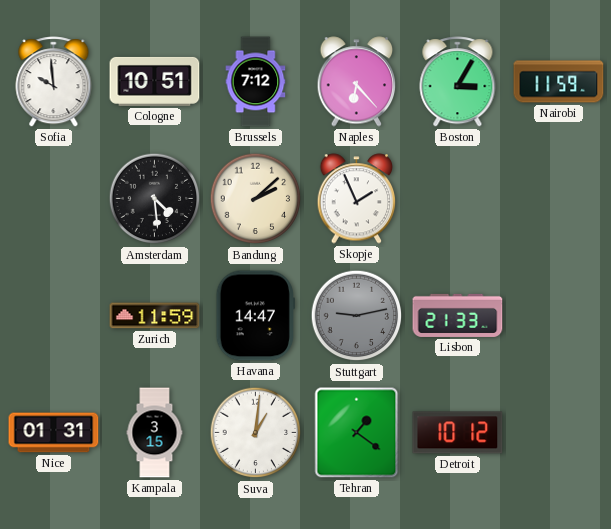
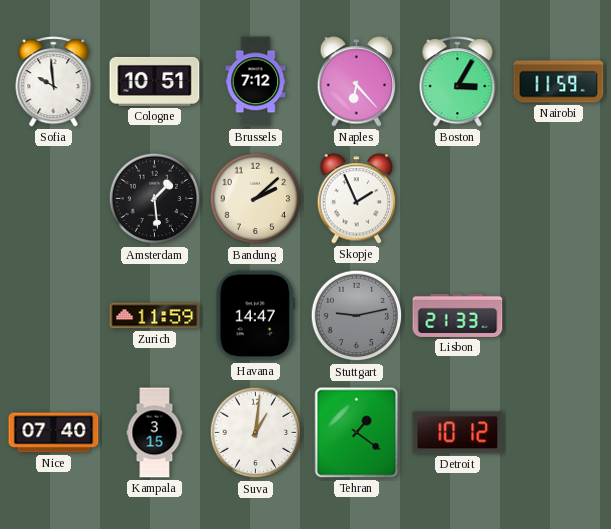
Amsterdam: 4:29 -> 1:29
Nice: 01:31 -> 07:40
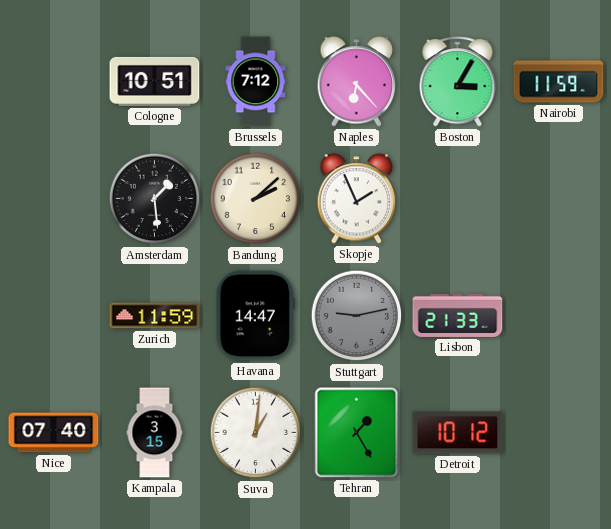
Sofia: 9:59 -> none
Tehran: 1:21 -> 1:25
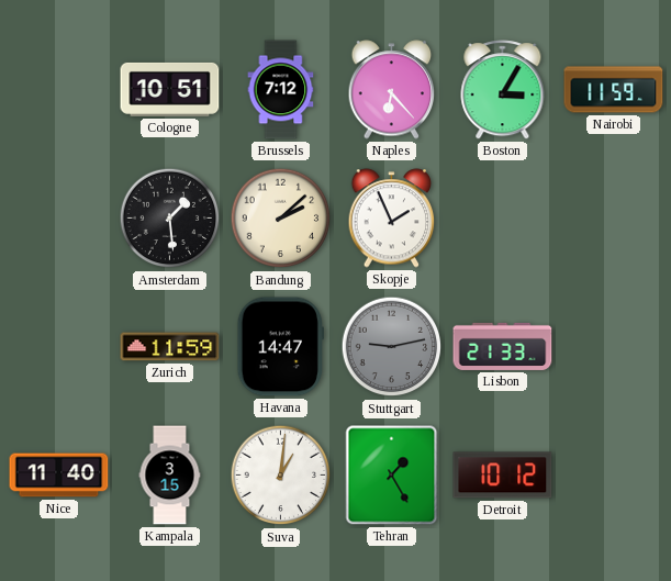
Nice: 07:40 -> 11:40
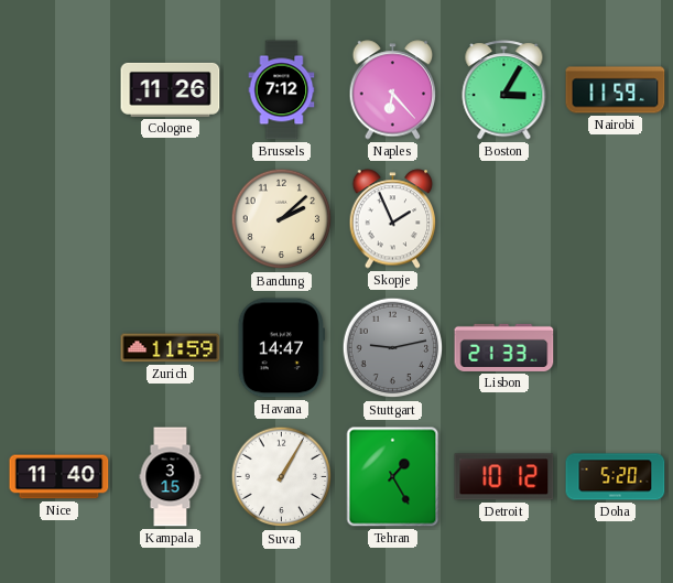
Cologne: 10:51 -> 11:26
Amsterdam: 1:29 -> none
Suva: 1:01 -> 1:05
Doha: none -> 5:20
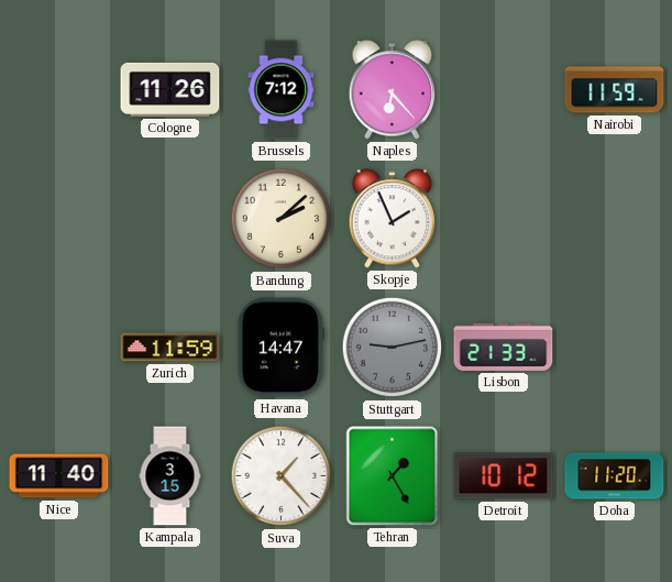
Boston: 3:05 -> none
Suva: 1:05 -> 1:23
Doha: 5:20 -> 11:20
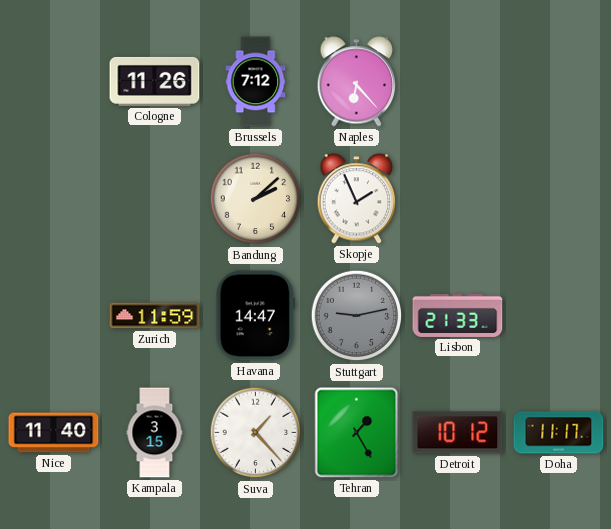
Nairobi: 11:59 -> none
Doha: 11:20 -> 11:17
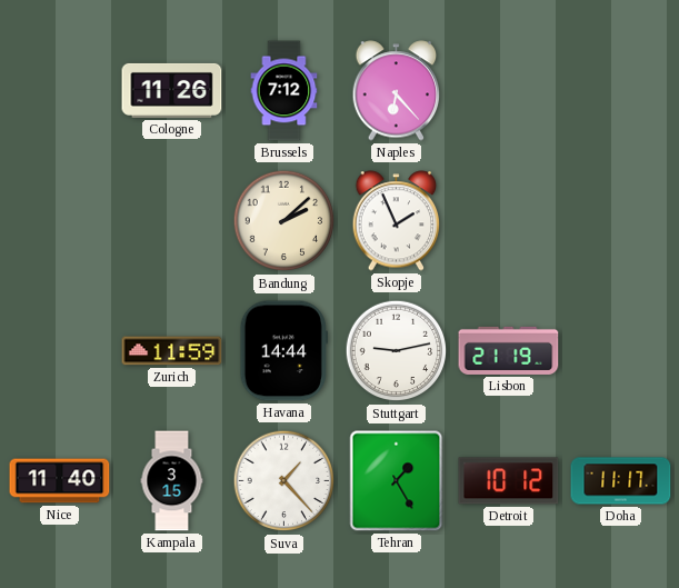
Havana: 14:47 -> 14:44
Stuttgart dial: grey -> white
Lisbon: 21:33 -> 21:19
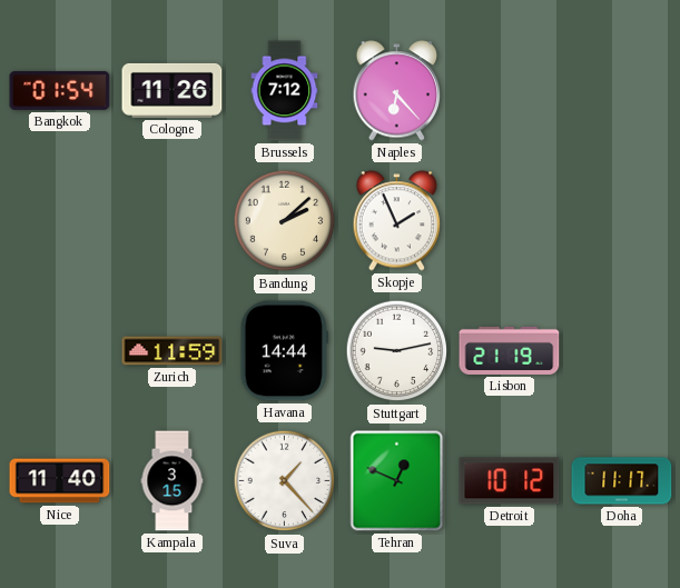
Bangkok: none -> 01:54
Tehran: 1:25 -> 12:49
